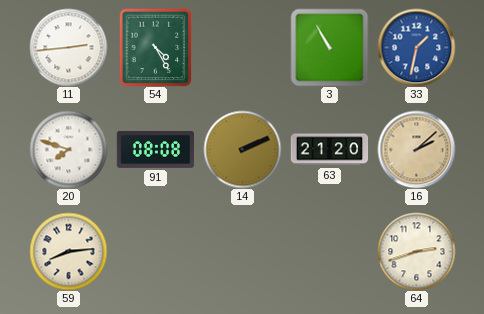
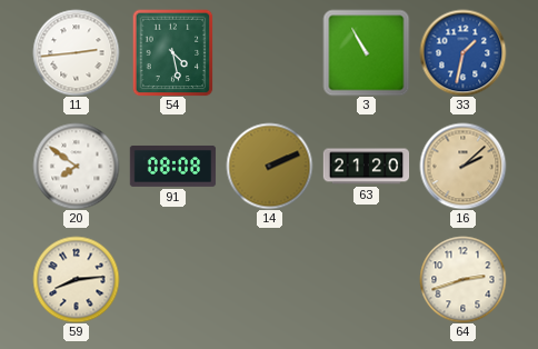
54: 4:25 -> 4:28
20: 7:48 -> 7:51
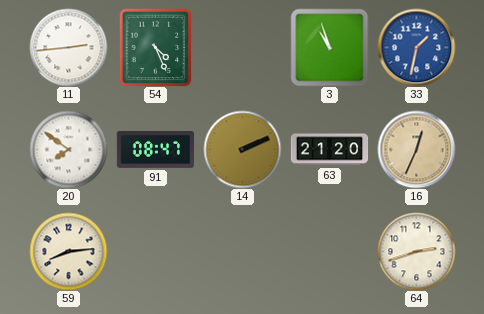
54: 4:28 -> 4:26
3: 10:55 -> 10:57
91: 08:08 -> 08:47
16: 2:08 -> 12:34
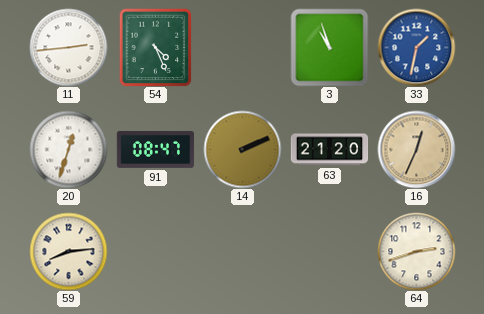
20: 7:51 -> 12:33
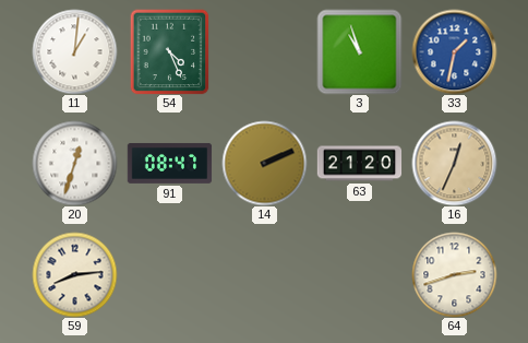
11: 2:44 -> 1:01
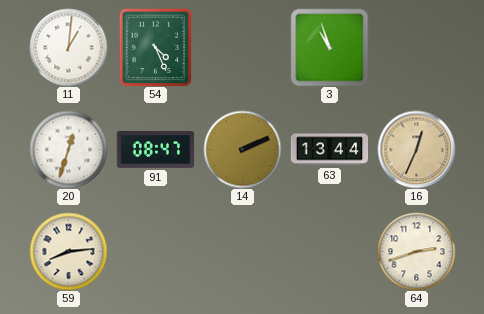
33: 1:32 -> none
63: 21:20 -> 13:44
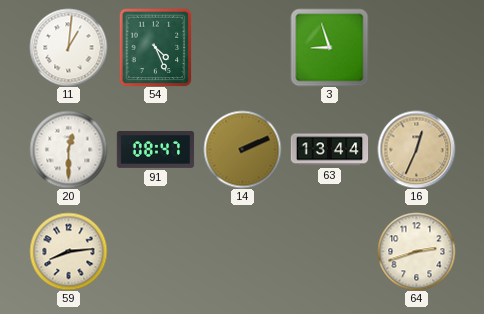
3: 10:57 -> 8:57
20: 12:33 -> 12:30
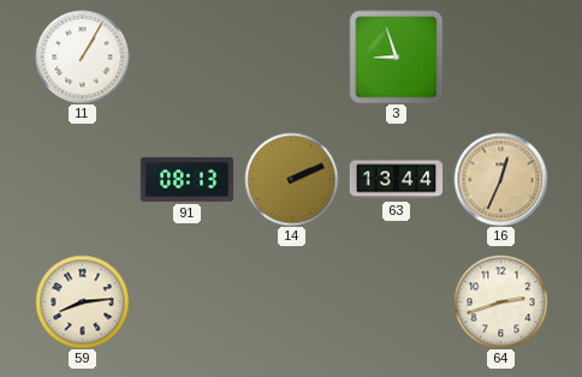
11: 1:01 -> 1:05
54: 4:26 -> none
20: 12:30 -> none
91: 08:47 -> 08:13
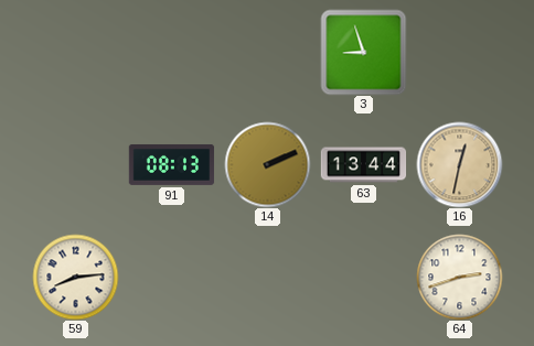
11: 1:05 -> none
16: 12:34 -> 12:32
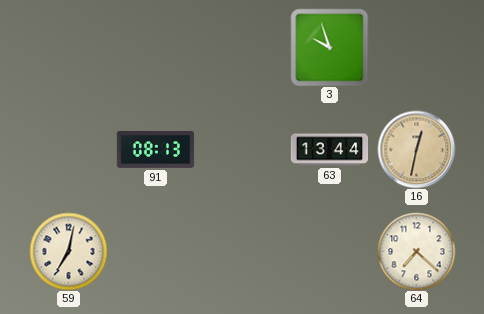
3: 8:57 -> 9:57
14: 2:11 -> none
59: 8:14 -> 7:02
64: 2:42 -> 7:22
